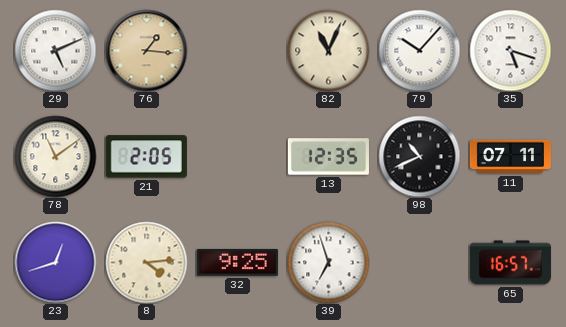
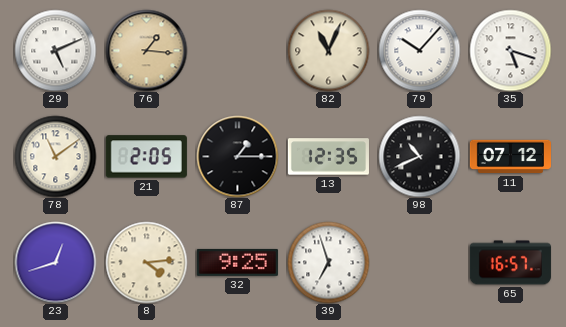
87: none -> 1:15
11: 07:11 -> 07:12
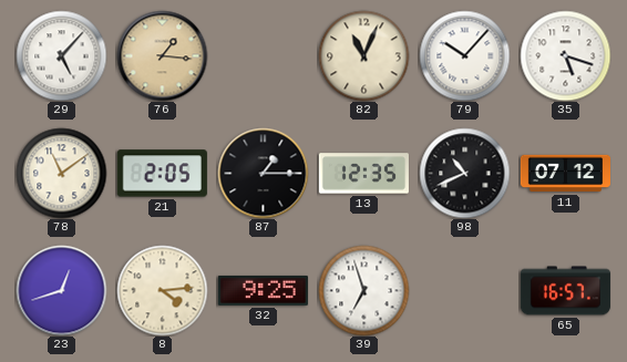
29: 5:11 -> 5:07
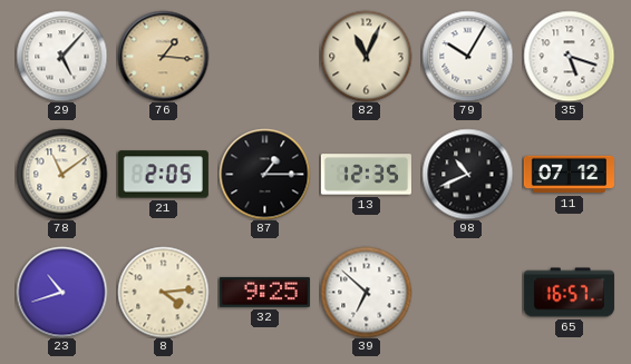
79: 10:07 -> 10:05
23: 12:42 -> 10:42
39: 6:57 -> 6:52
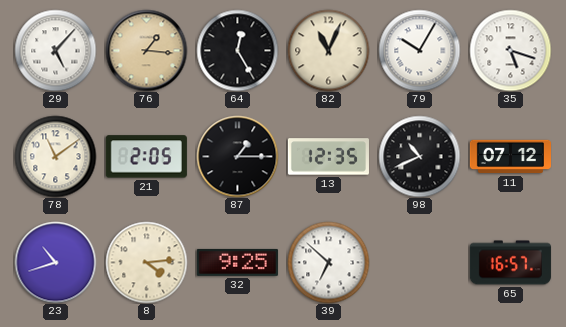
64: none -> 12:25
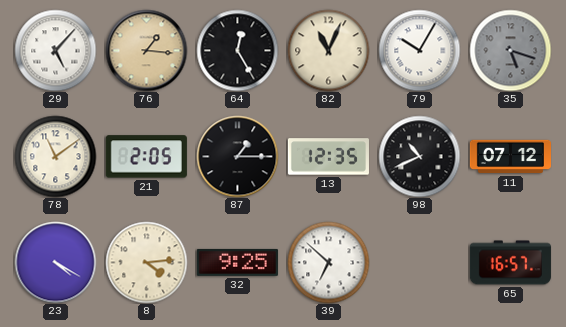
35 dial: white -> grey
23: 10:42 -> 4:20
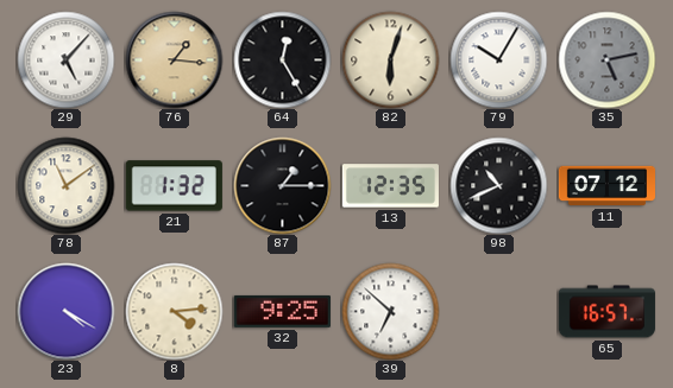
82: 11:04 -> 6:03
35: 5:18 -> 5:13
21: 2:05 -> 1:32
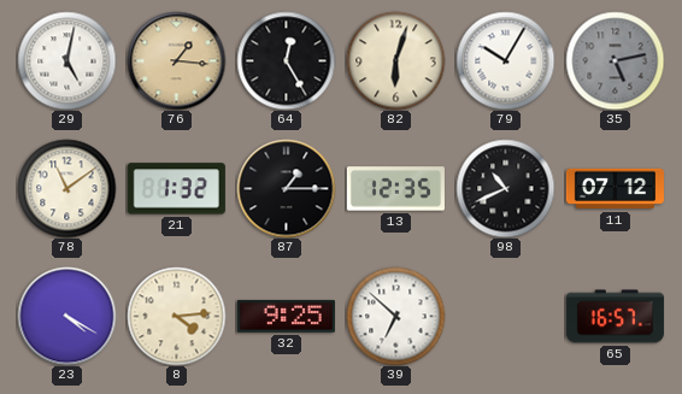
29: 5:07 -> 5:02
